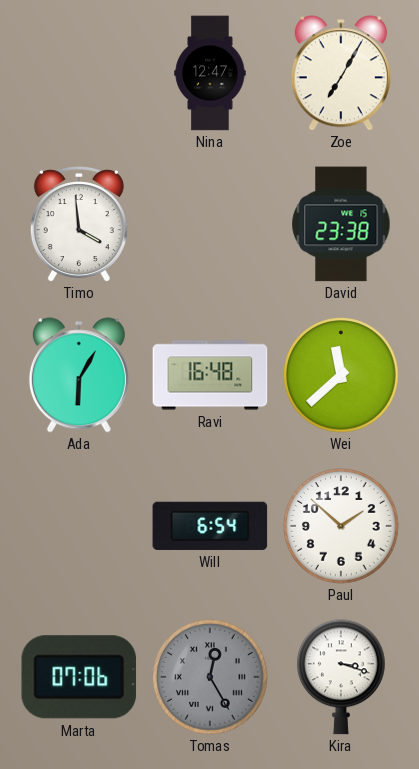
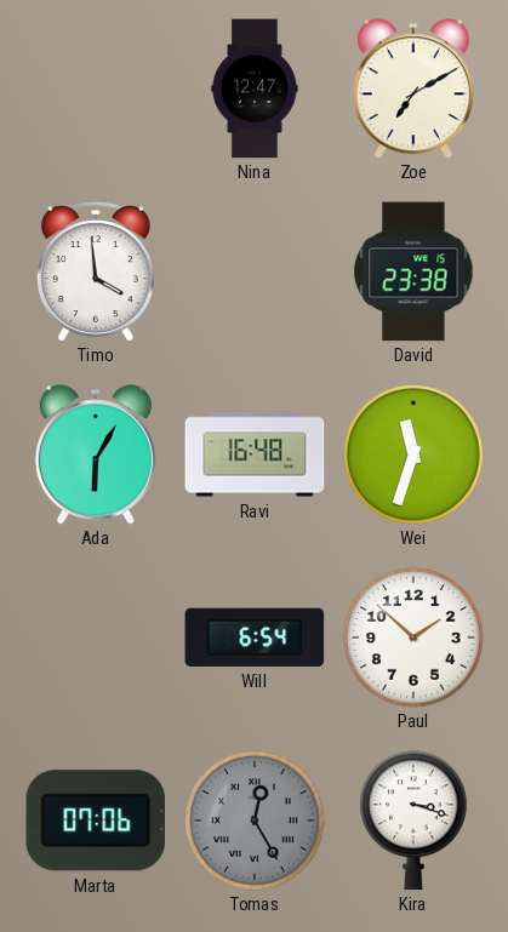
Zoe: 7:05 -> 7:10
Wei: 11:38 -> 11:33
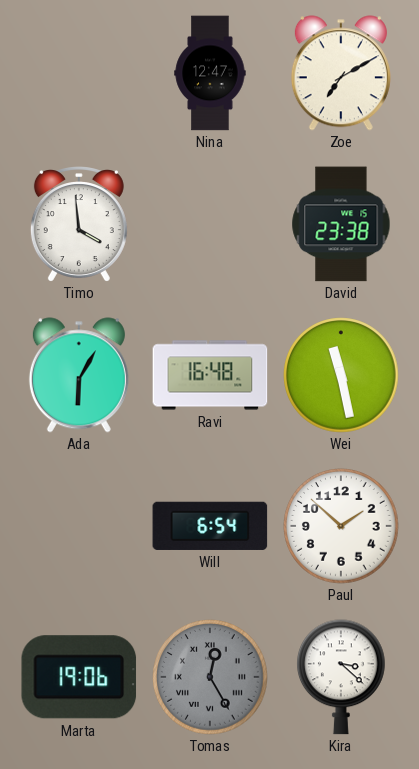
Wei: 11:33 -> 11:28
Marta: 07:06 -> 19:06
Kira: 3:18 -> 3:22
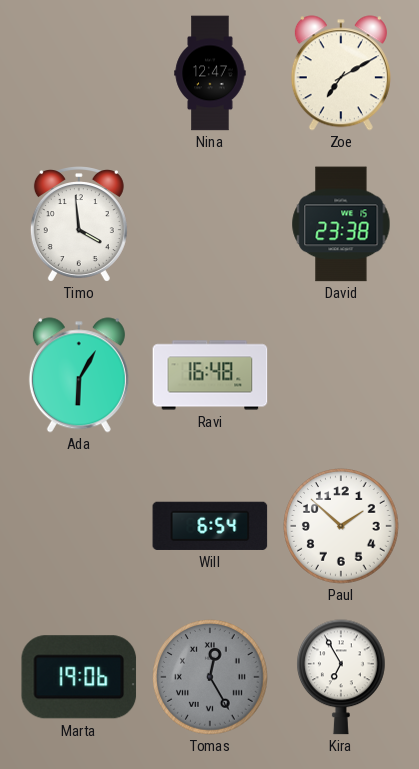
Wei: 11:28 -> none
Kira: 3:22 -> 6:55
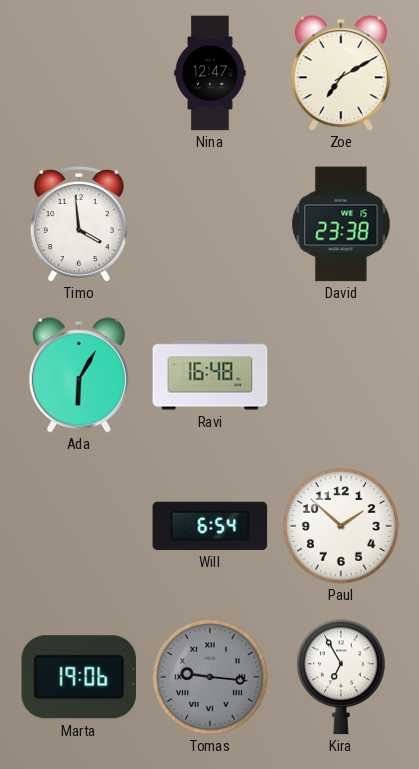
Tomas: 12:25 -> 9:16
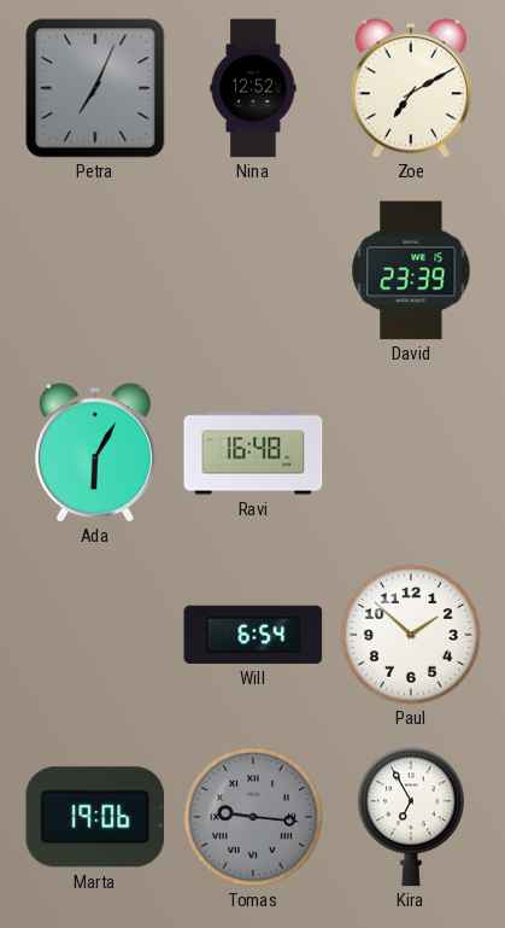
Petra: none -> 7:04
Nina: 12:47 -> 12:52
Timo: 3:59 -> none
David: 23:38 -> 23:39
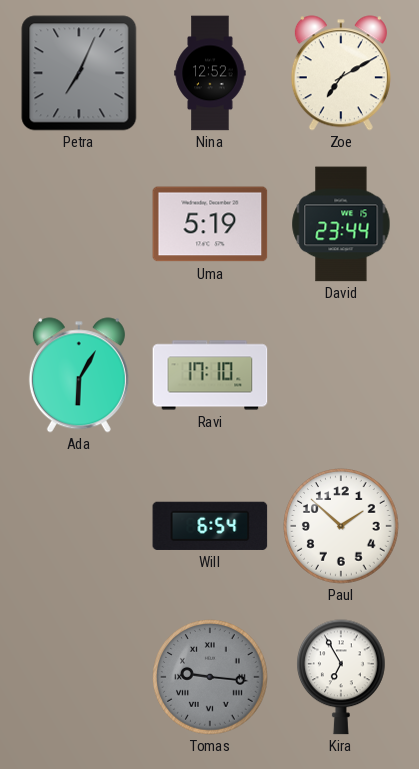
Uma: none -> 5:19
David: 23:39 -> 23:44
Ravi: 16:48 -> 17:10
Marta: 19:06 -> none
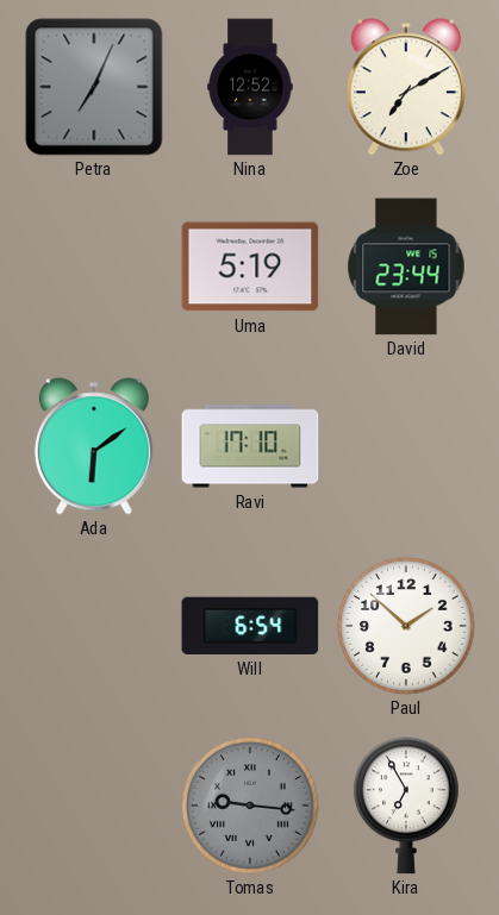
Ada: 6:05 -> 6:09
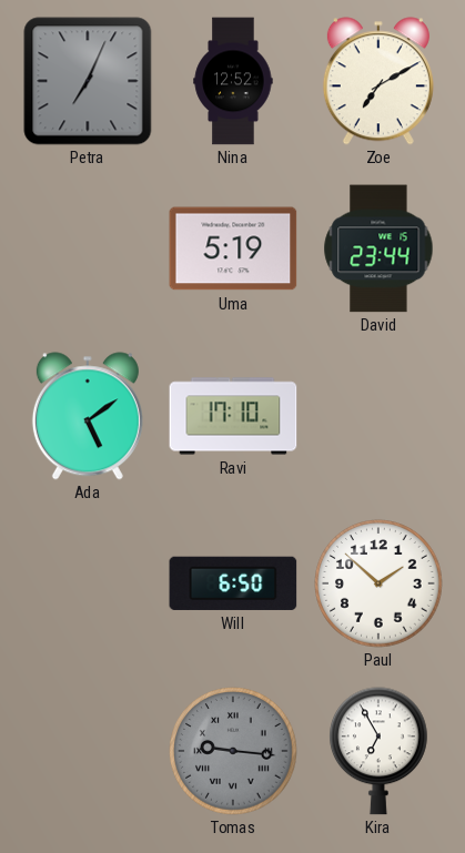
Ada: 6:09 -> 5:09
Will: 6:54 -> 6:50
